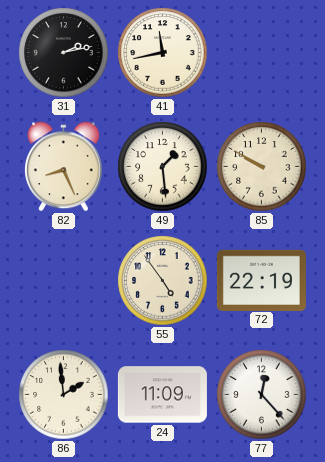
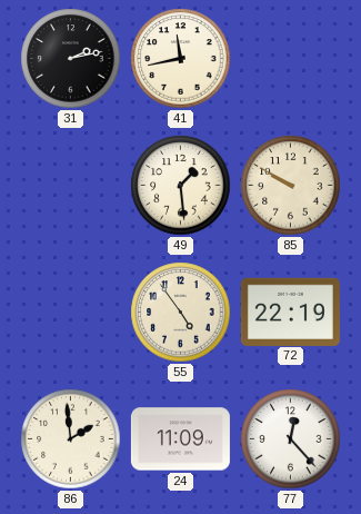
82: 8:26 -> none
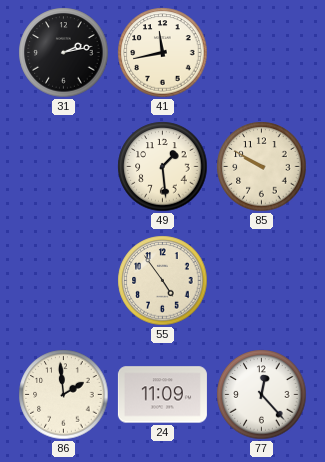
72: 22:19 -> none
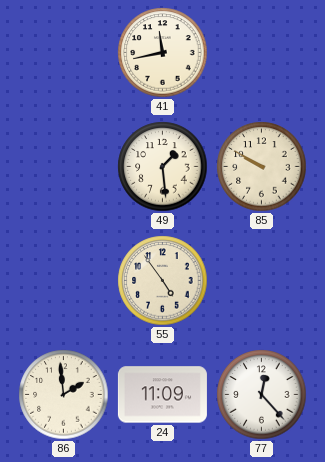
31: 2:13 -> none
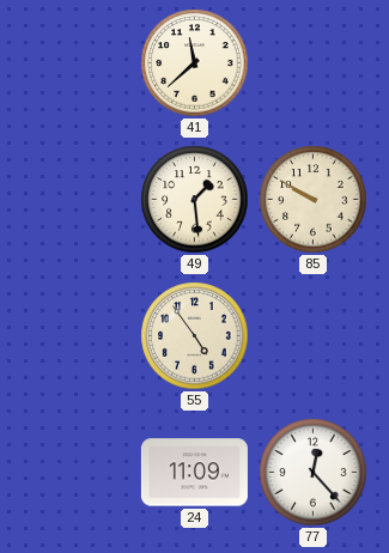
41: 11:43 -> 11:38
86: 1:59 -> none
